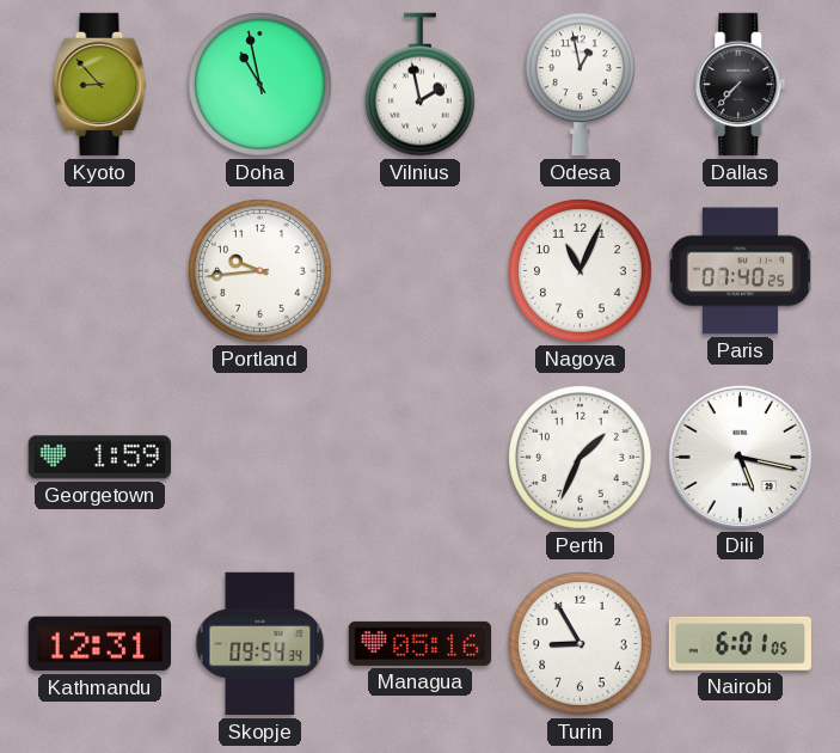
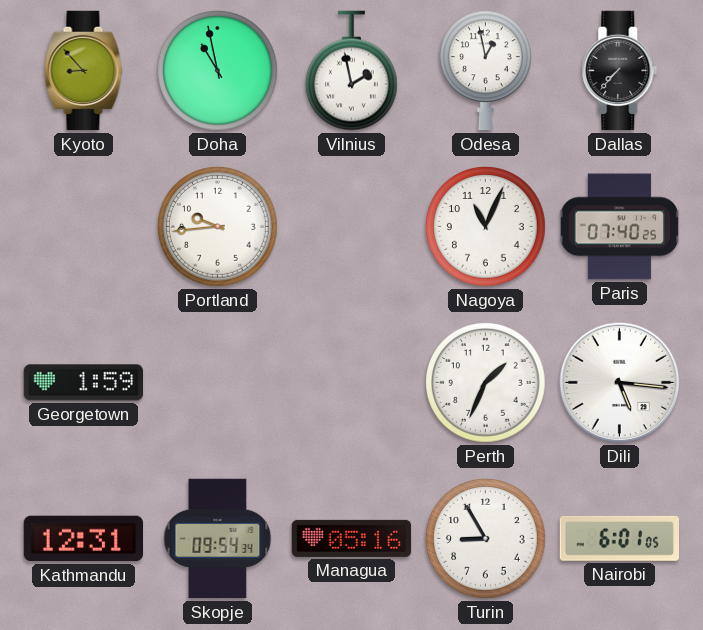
Dili: 5:17 -> 5:16
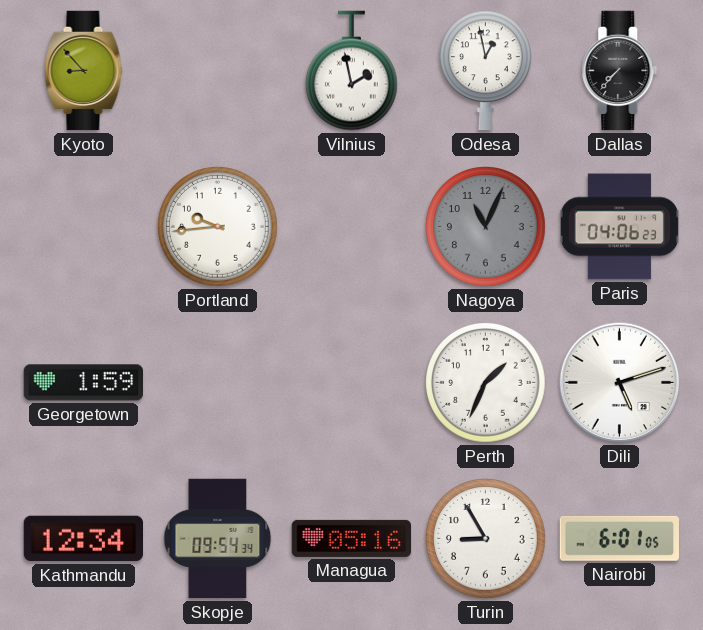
Doha: 10:58 -> none
Nagoya dial: white -> grey
Paris: 07:40 -> 04:06
Dili: 5:16 -> 5:12
Kathmandu: 12:31 -> 12:34
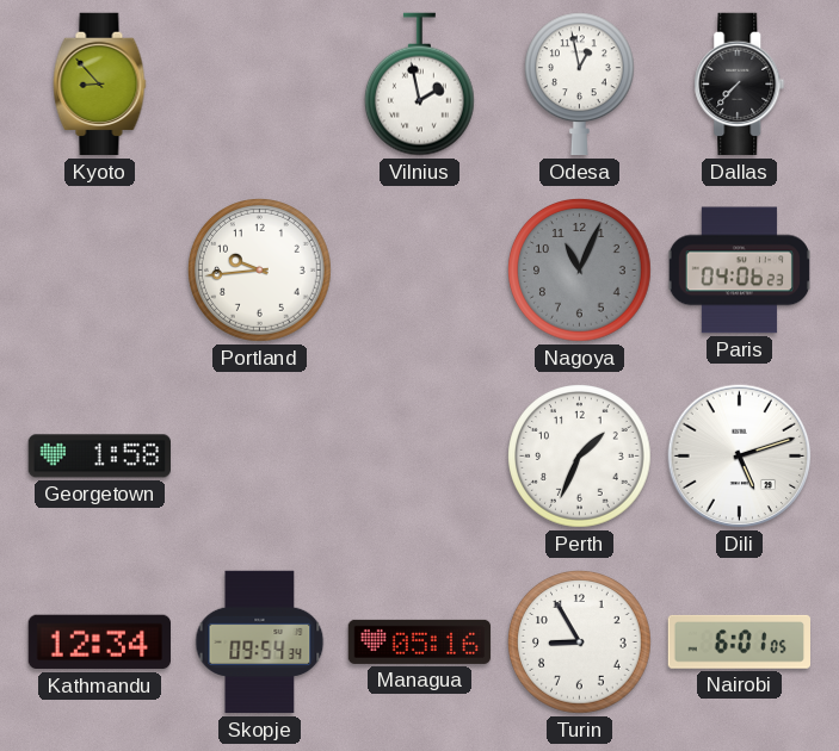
Georgetown: 1:59 -> 1:58
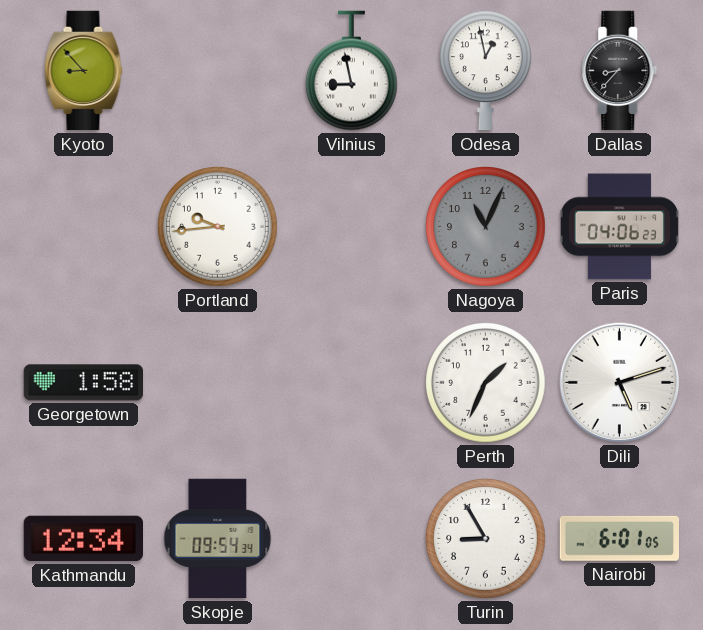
Vilnius: 1:58 -> 8:58
Dallas: 7:37 -> 8:37
Managua: 05:16 -> none
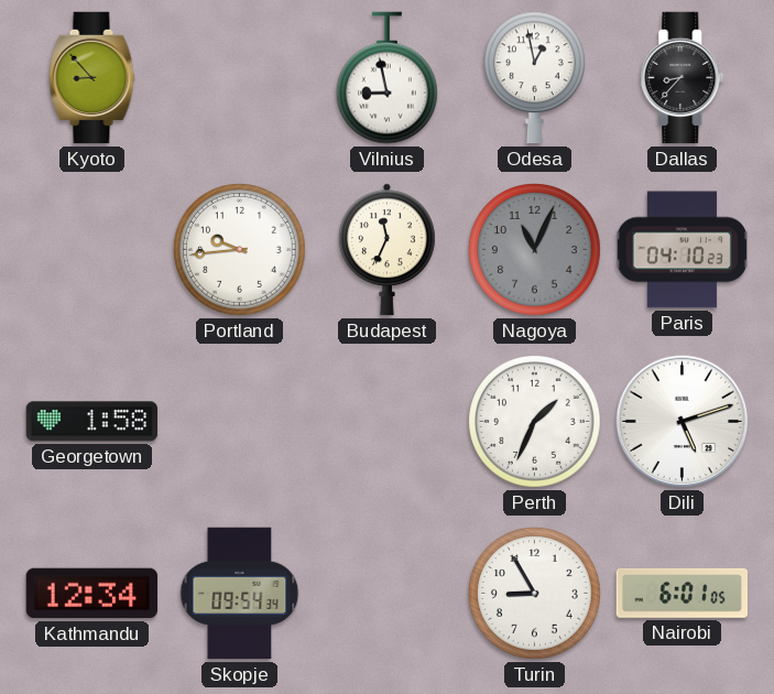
Budapest: none -> 11:34
Paris: 04:06 -> 04:10
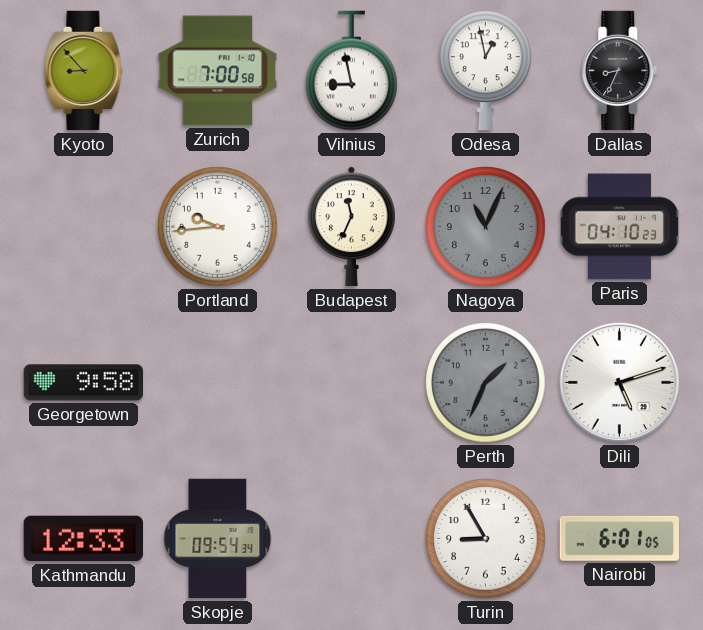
Zurich: none -> 7:00
Dallas: 8:37 -> 8:34
Georgetown: 1:58 -> 9:58
Perth dial: white -> grey
Kathmandu: 12:34 -> 12:33
